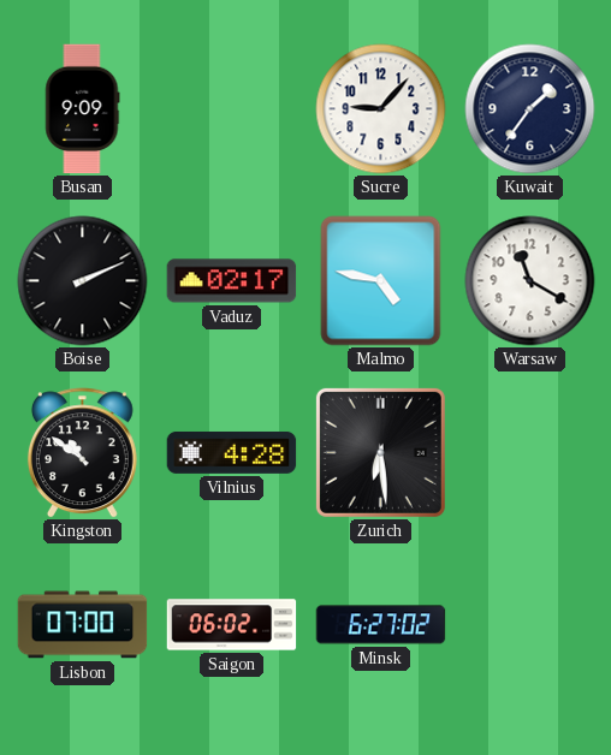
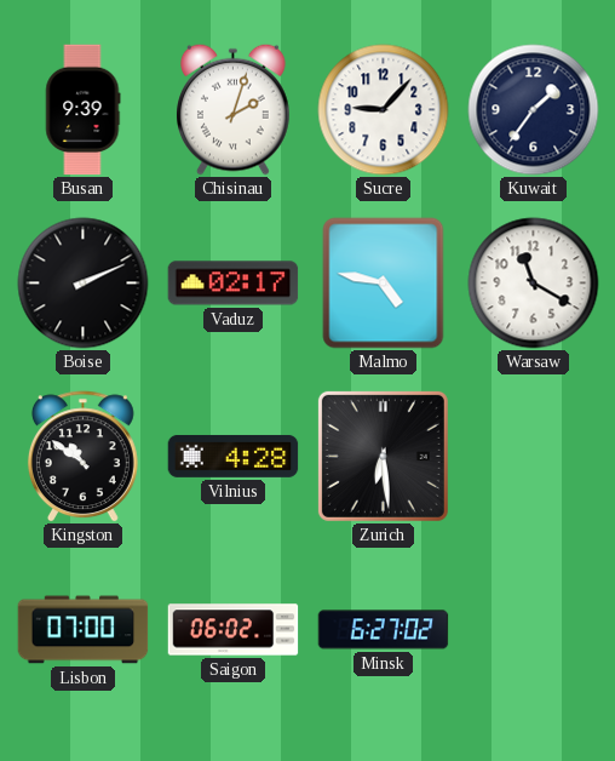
Busan: 9:09 -> 9:39
Chisinau: none -> 2:03
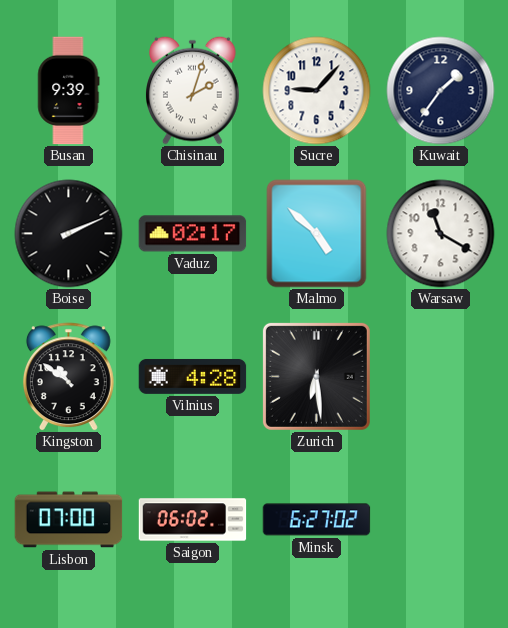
Malmo: 4:47 -> 4:52
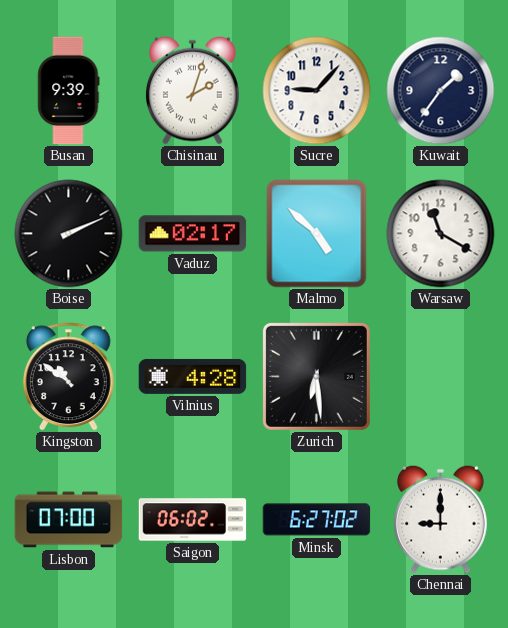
Chennai: none -> 9:00
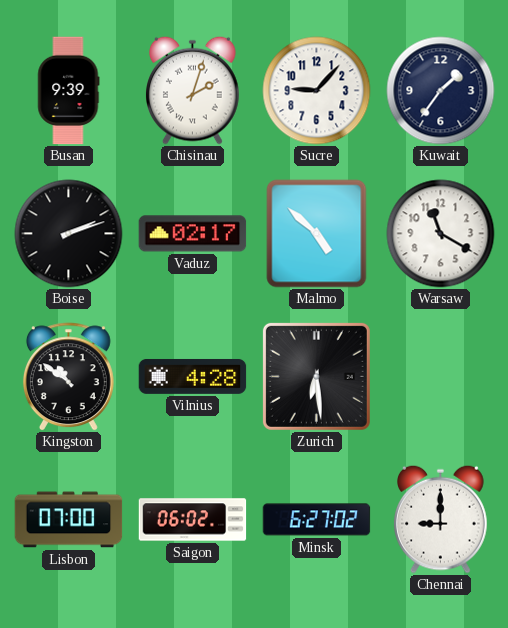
Boise: 2:11 -> 2:12
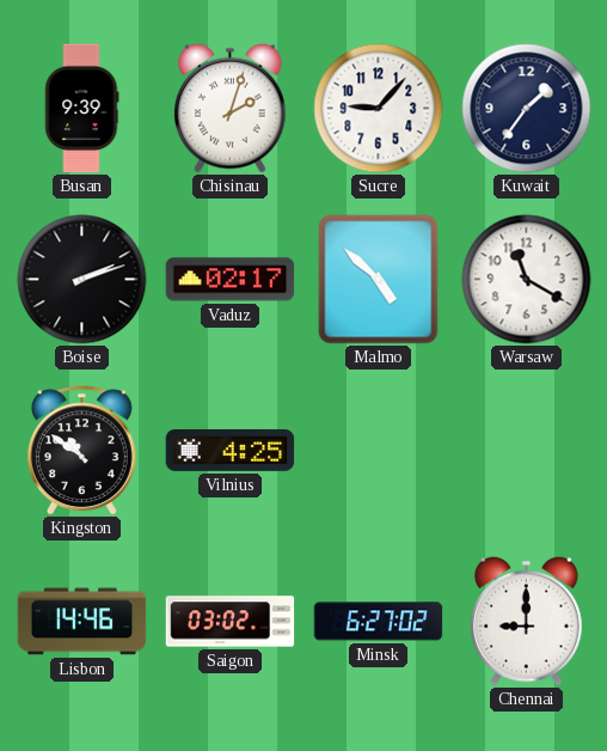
Vilnius: 4:28 -> 4:25
Zurich: 6:29 -> none
Lisbon: 07:00 -> 14:46
Saigon: 06:02 -> 03:02
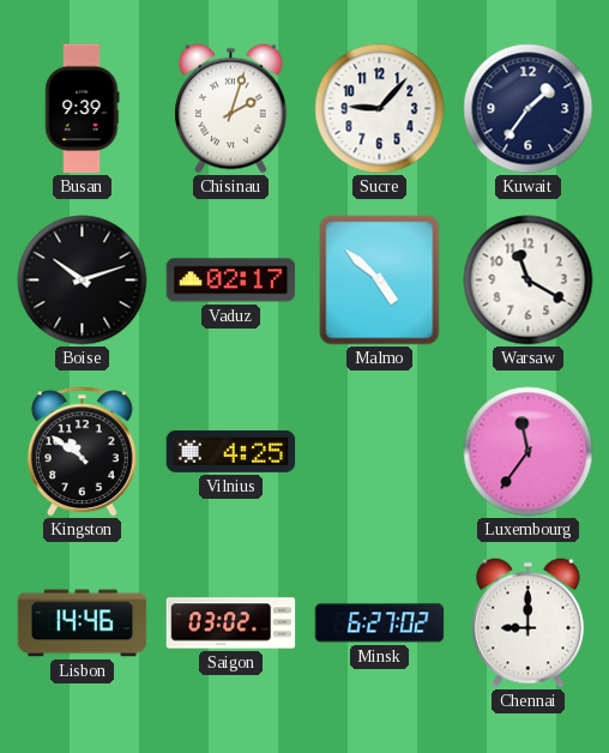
Boise: 2:12 -> 10:12
Luxembourg: none -> 11:36
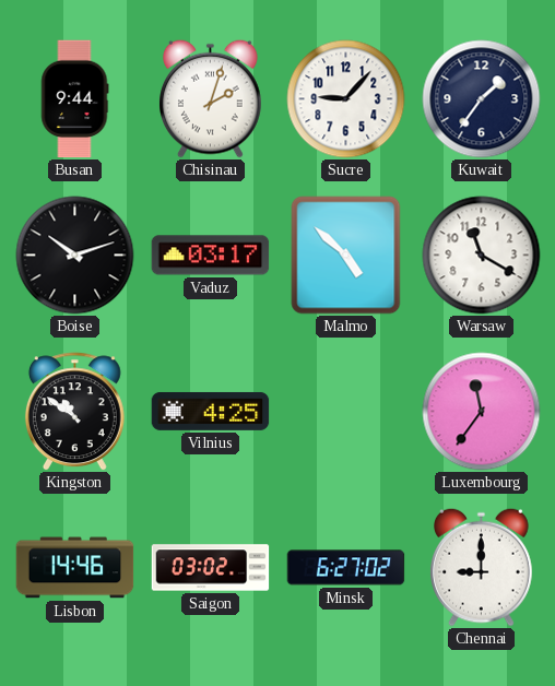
Busan: 9:39 -> 9:44
Vaduz: 02:17 -> 03:17
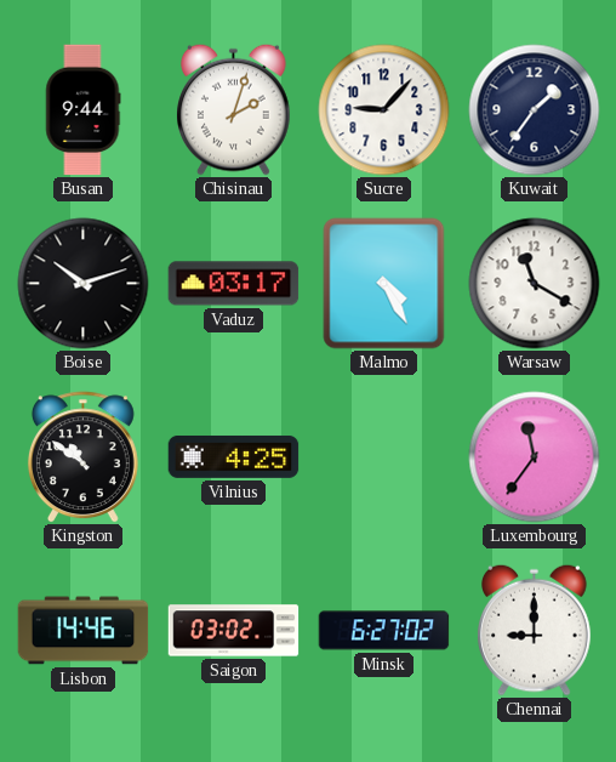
Malmo: 4:52 -> 4:25
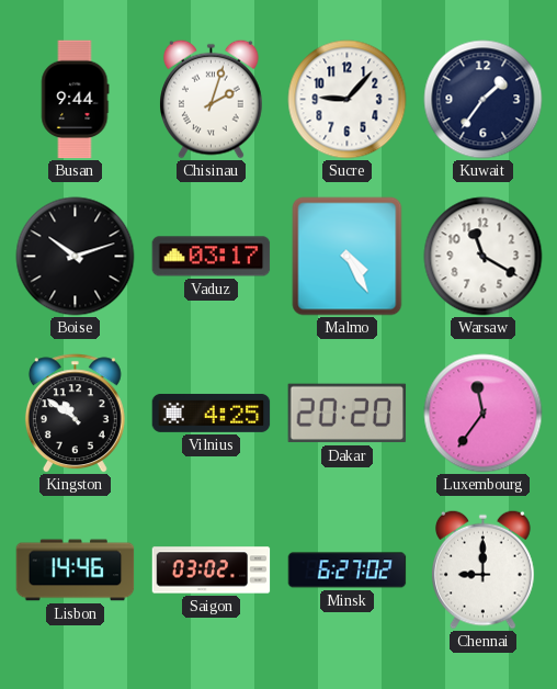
Dakar: none -> 20:20
